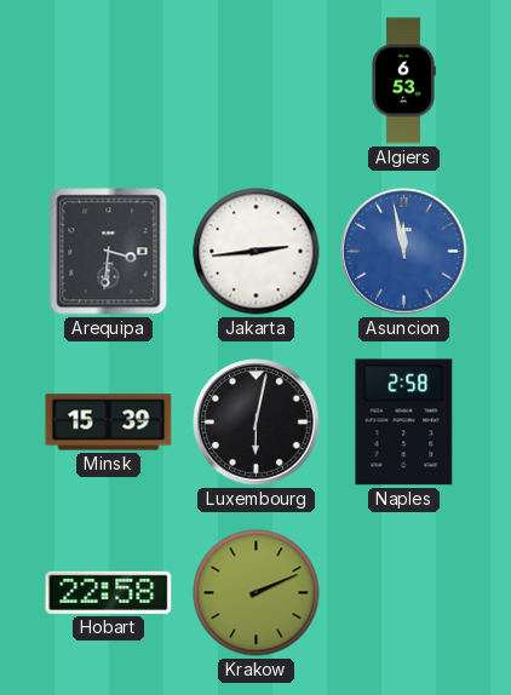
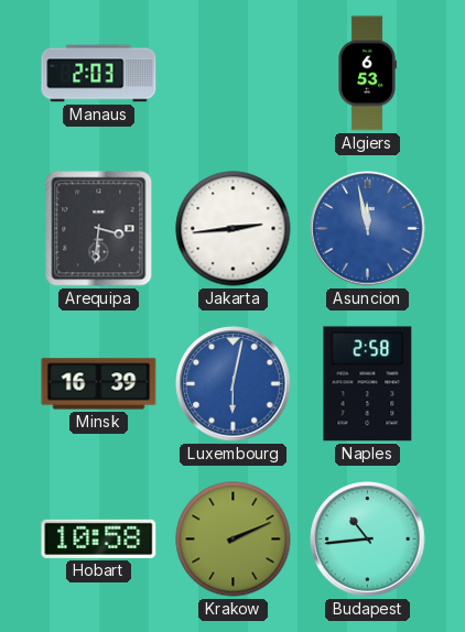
Manaus: none -> 2:03
Minsk: 15:39 -> 16:39
Luxembourg dial: black -> blue
Hobart: 22:58 -> 10:58
Budapest: none -> 10:44
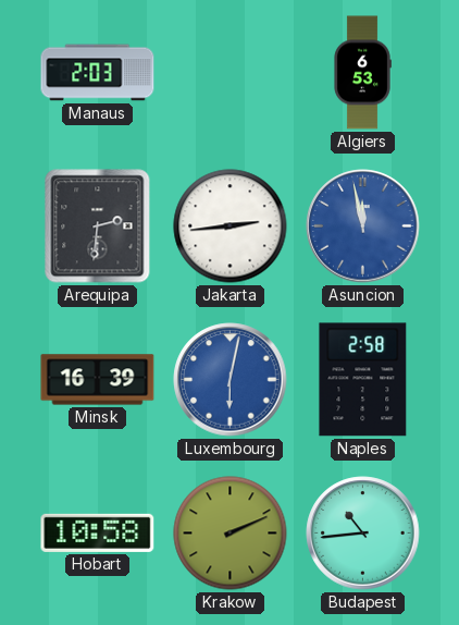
Arequipa: 3:31 -> 2:31
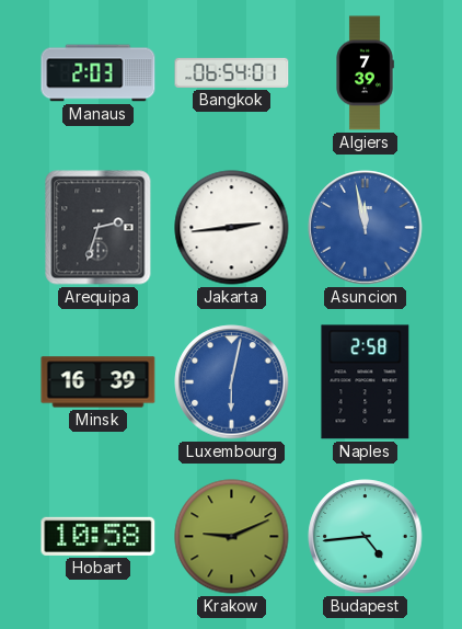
Bangkok: none -> 06:54
Algiers: 6:53 -> 7:39
Arequipa: 2:31 -> 2:33
Krakow: 2:11 -> 9:11
Budapest: 10:44 -> 4:44
